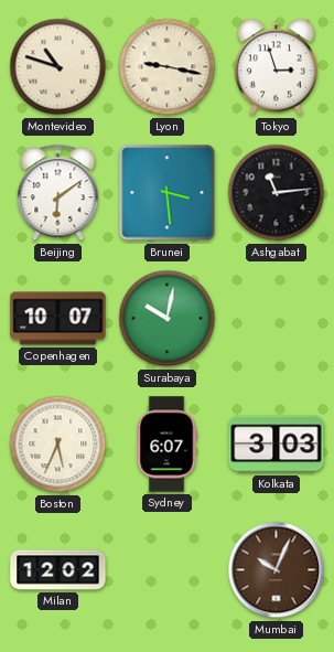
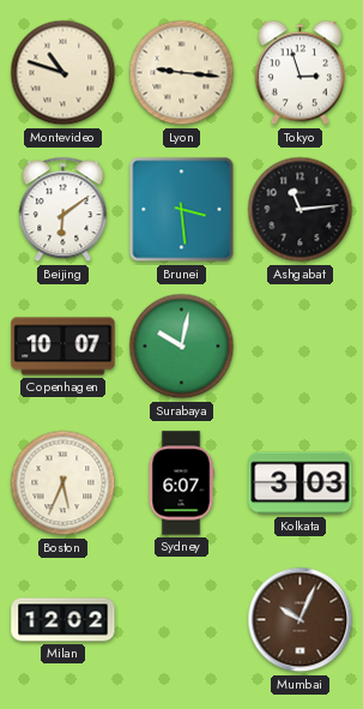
Lyon: 9:17 -> 9:16
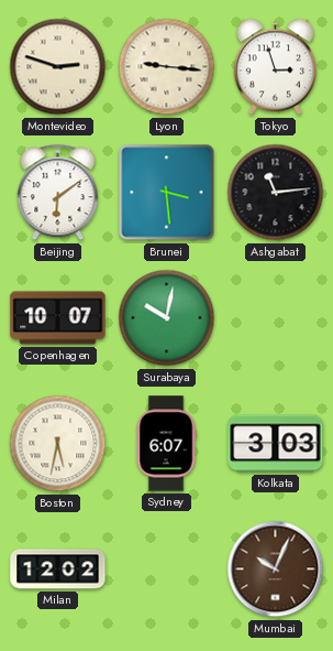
Montevideo: 10:48 -> 2:48
Boston: 5:34 -> 5:32
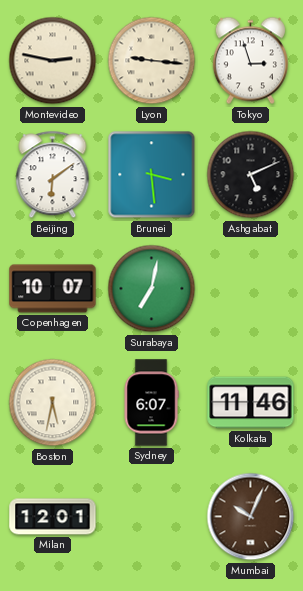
Montevideo: 2:48 -> 2:47
Ashgabat: 11:14 -> 5:11
Surabaya: 10:02 -> 7:02
Kolkata: 3:03 -> 11:46
Milan: 12:02 -> 12:01
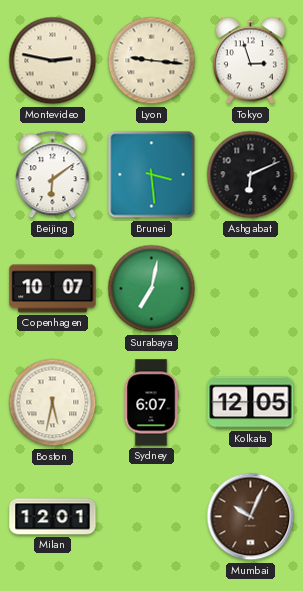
Ashgabat: 5:11 -> 6:11
Kolkata: 11:46 -> 12:05
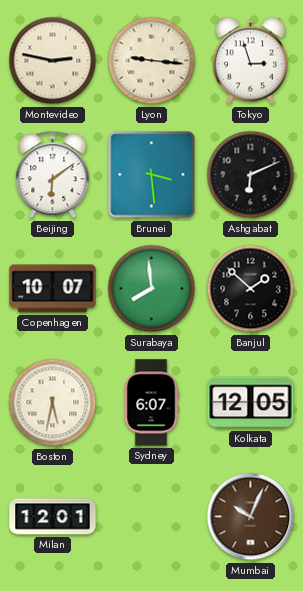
Surabaya: 7:02 -> 7:59
Banjul: none -> 1:52
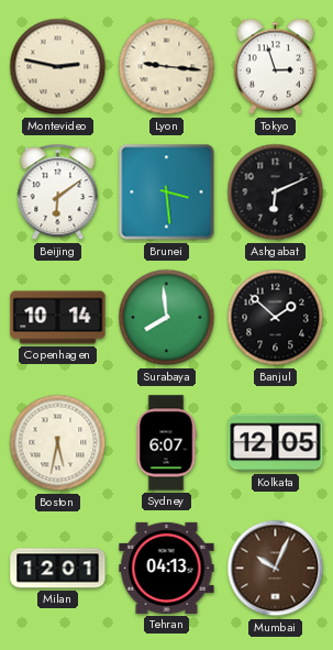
Copenhagen: 10:07 -> 10:14
Tehran: none -> 04:13
